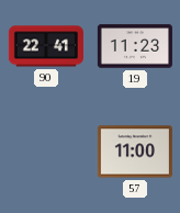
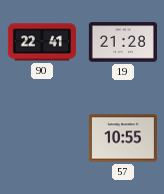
19: 11:23 -> 21:28
57: 11:00 -> 10:55
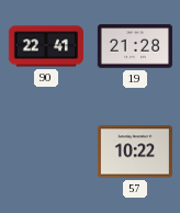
57: 10:55 -> 10:22
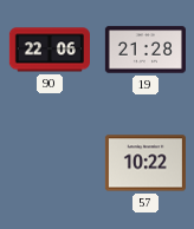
90: 22:41 -> 22:06
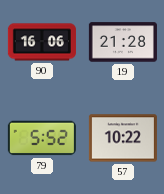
90: 22:06 -> 16:06
79: none -> 5:52
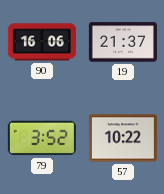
19: 21:28 -> 21:37
79: 5:52 -> 3:52
